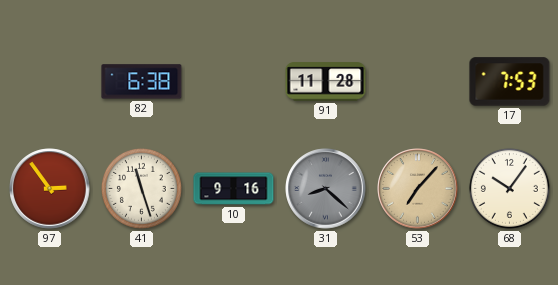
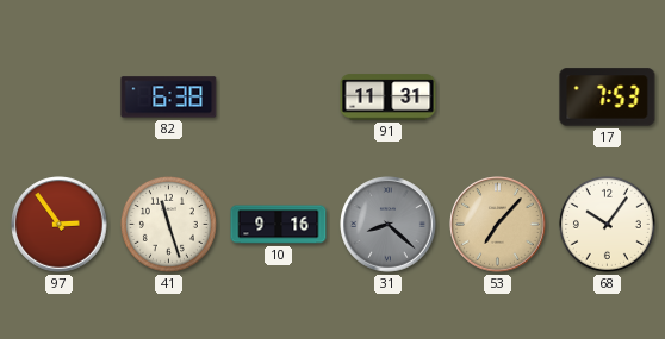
91: 11:28 -> 11:31
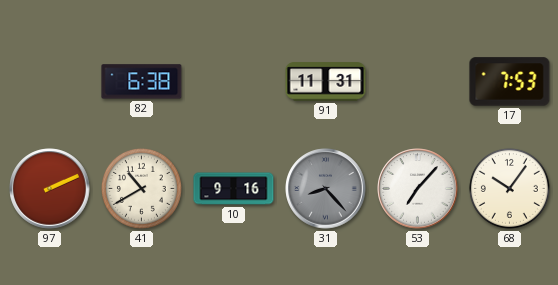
97: 2:54 -> 2:11
41: 11:27 -> 10:40
31: 8:22 -> 8:23
53 dial: champagne -> white
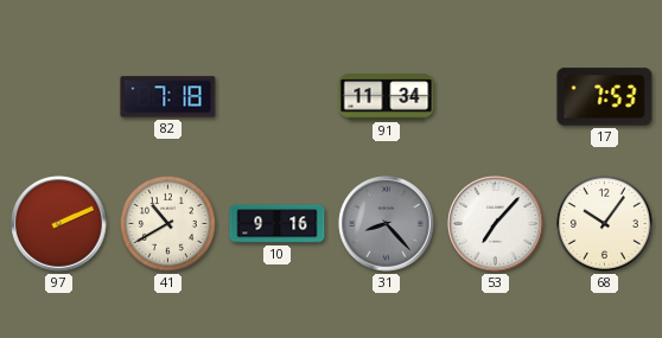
82: 6:38 -> 7:18
91: 11:31 -> 11:34
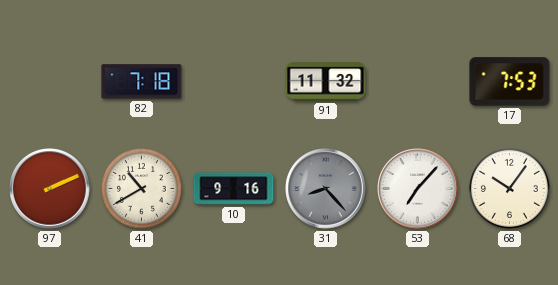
91: 11:34 -> 11:32
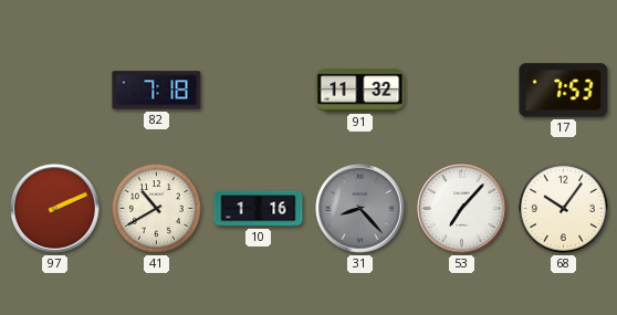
10: 9:16 -> 1:16
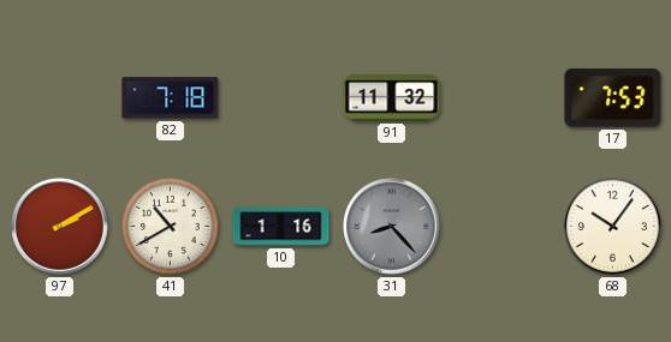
97: 2:11 -> 2:10
53: 7:07 -> none
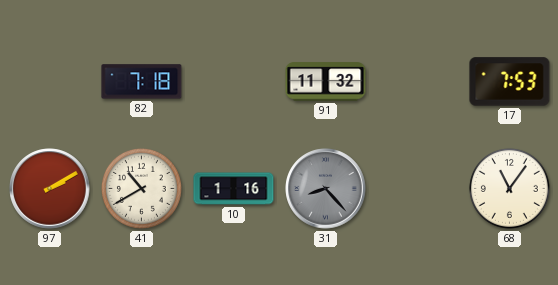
68: 10:06 -> 11:06
